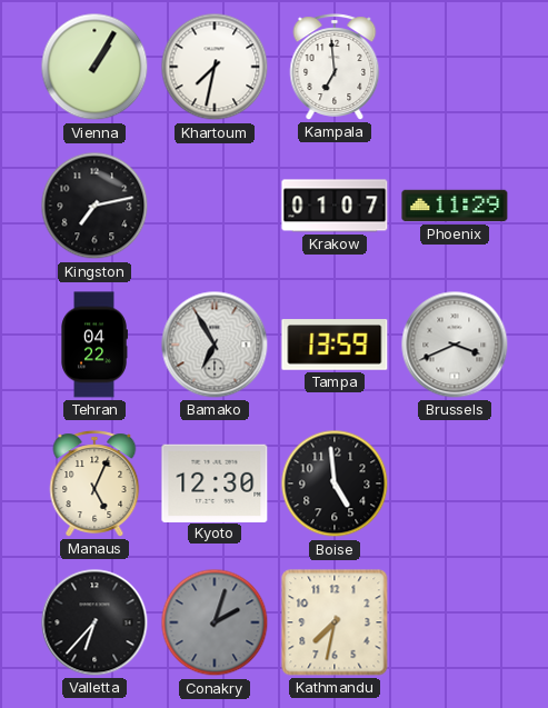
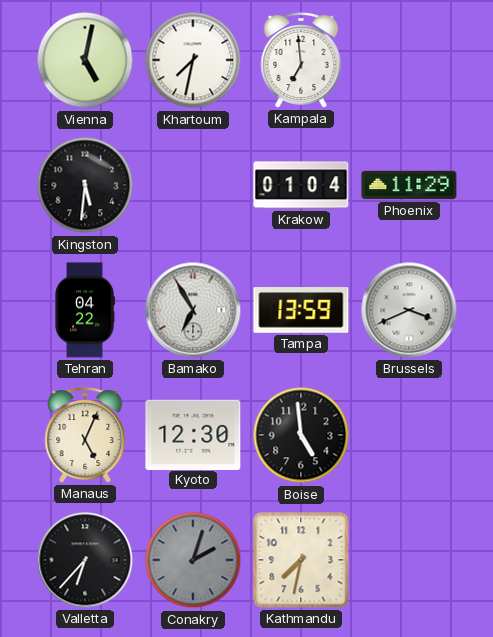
Vienna: 1:05 -> 5:02
Kingston: 7:13 -> 5:31
Krakow: 01:07 -> 01:04
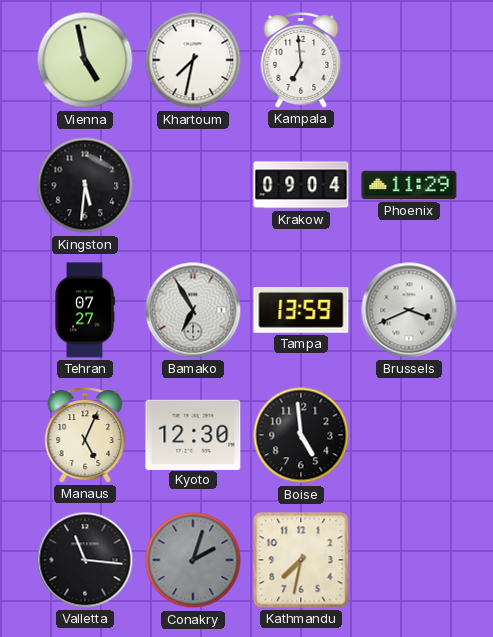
Vienna: 5:02 -> 4:58
Krakow: 01:04 -> 09:04
Tehran: 04:22 -> 07:27
Valletta: 6:37 -> 11:16
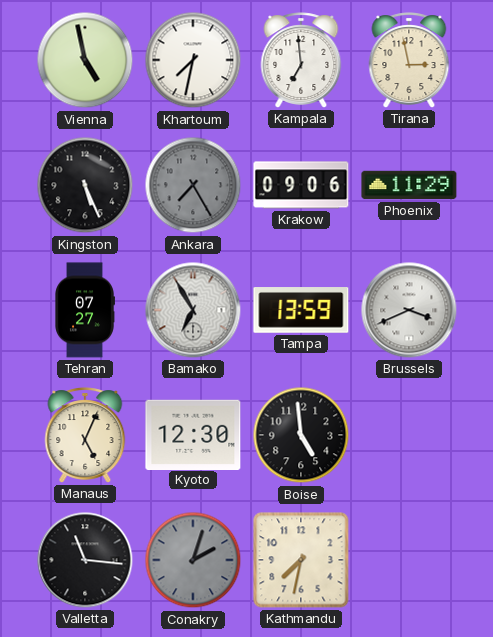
Tirana: none -> 2:58
Kingston: 5:31 -> 5:26
Ankara: none -> 7:25
Krakow: 09:04 -> 09:06
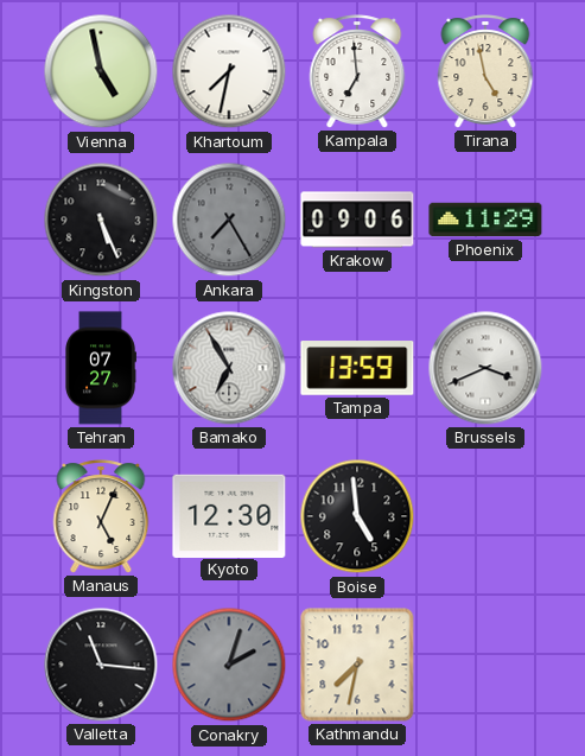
Tirana: 2:58 -> 4:58
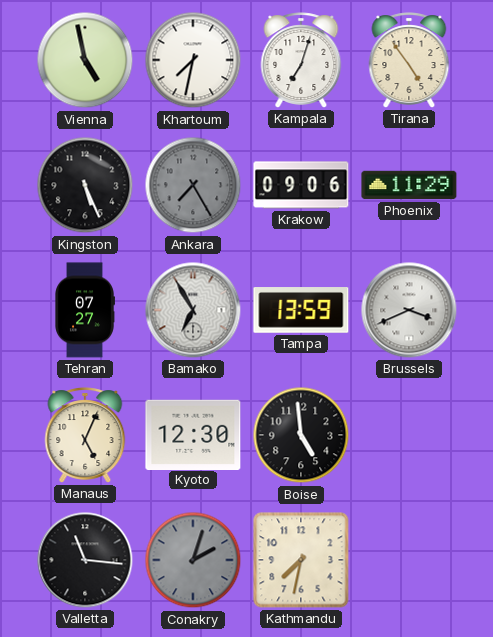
Kampala: 6:59 -> 7:03
Tirana: 4:58 -> 4:54
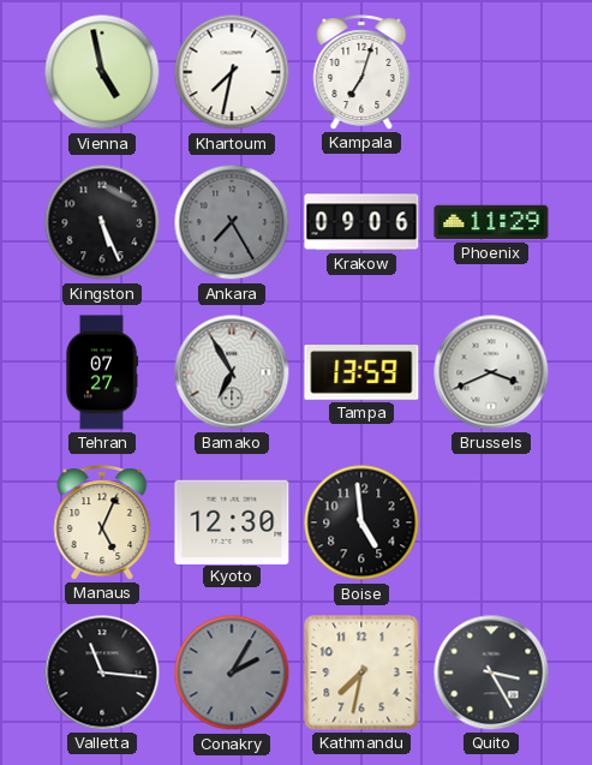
Tirana: 4:54 -> none
Conakry: 2:03 -> 2:05
Quito: none -> 3:25
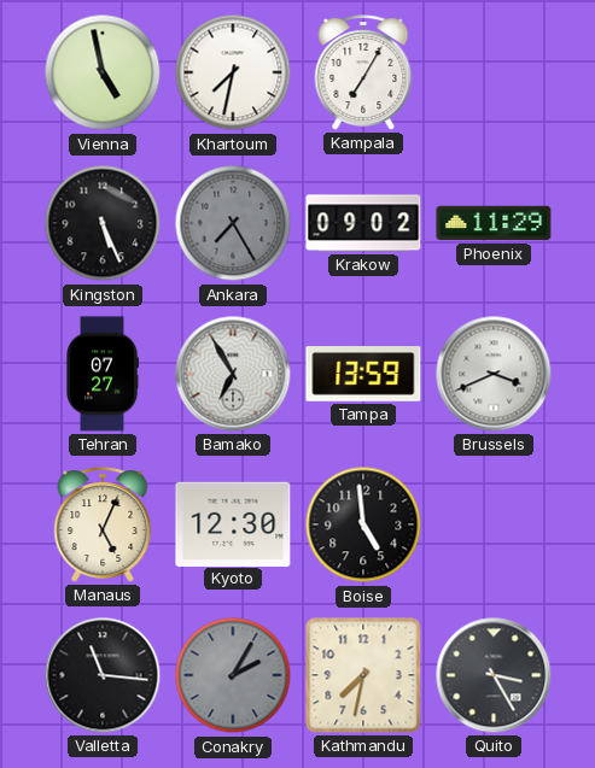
Kampala: 7:03 -> 7:05
Krakow: 09:06 -> 09:02
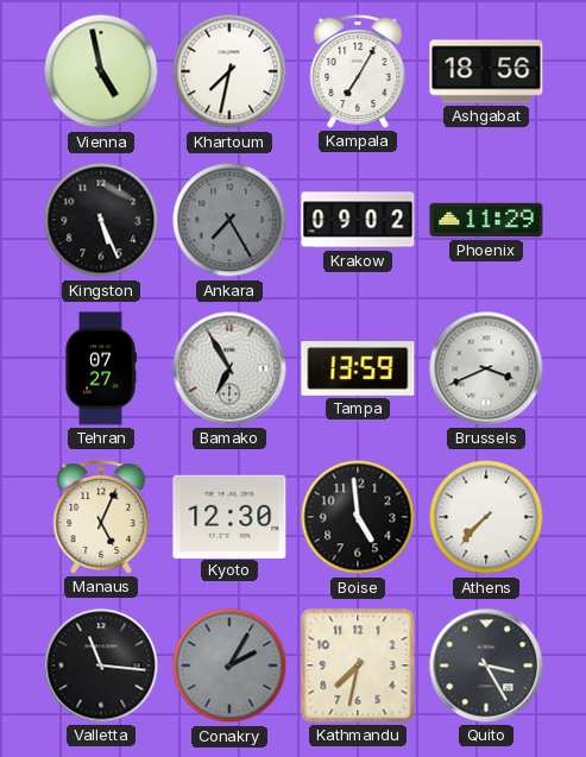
Ashgabat: none -> 18:56
Athens: none -> 7:37
